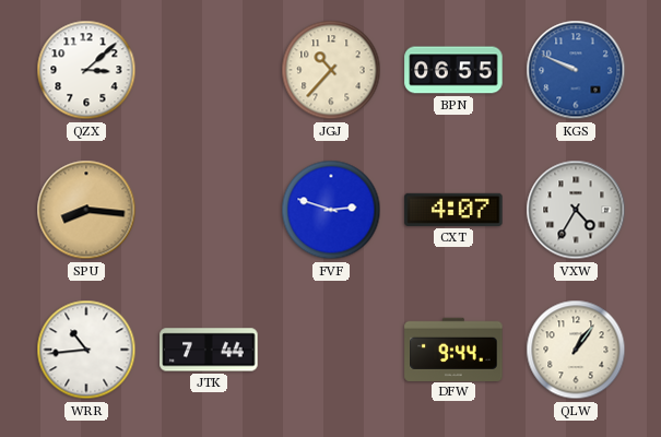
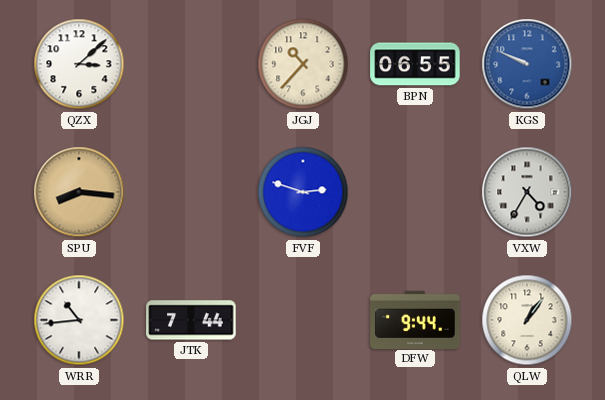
CXT: 4:07 -> none
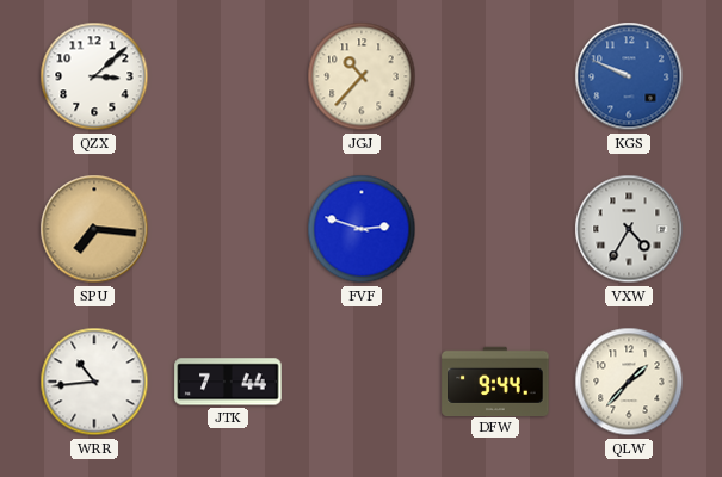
BPN: 06:55 -> none
SPU: 8:16 -> 7:16
QLW: 1:06 -> 1:37
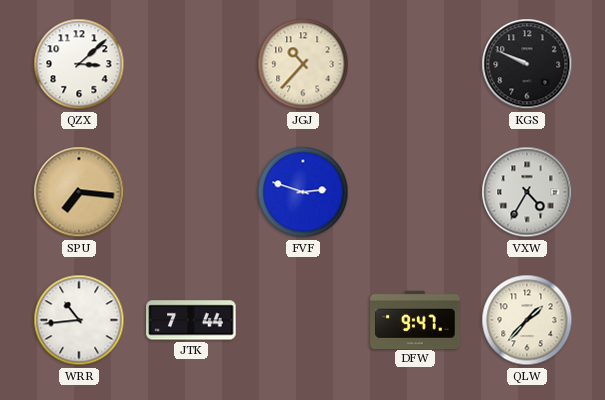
KGS dial: blue -> black
DFW: 9:44 -> 9:47
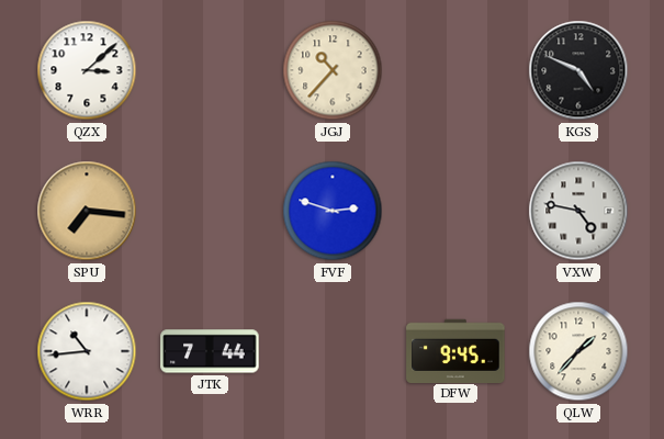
KGS: 9:49 -> 4:49
VXW: 4:35 -> 4:47
DFW: 9:47 -> 9:45
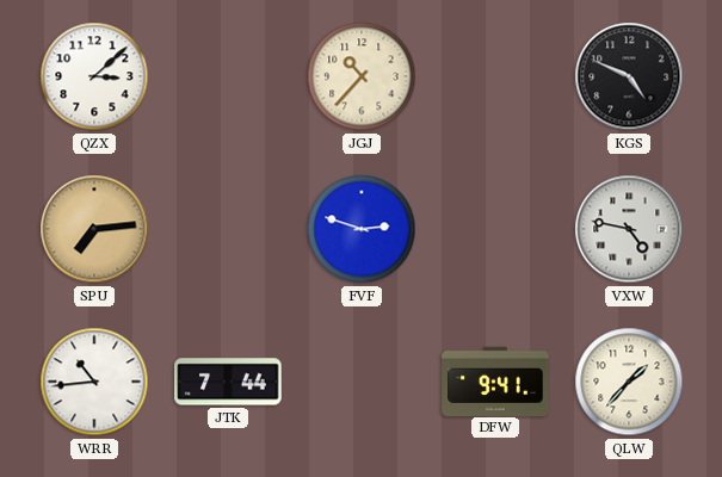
SPU: 7:16 -> 7:14
DFW: 9:45 -> 9:41
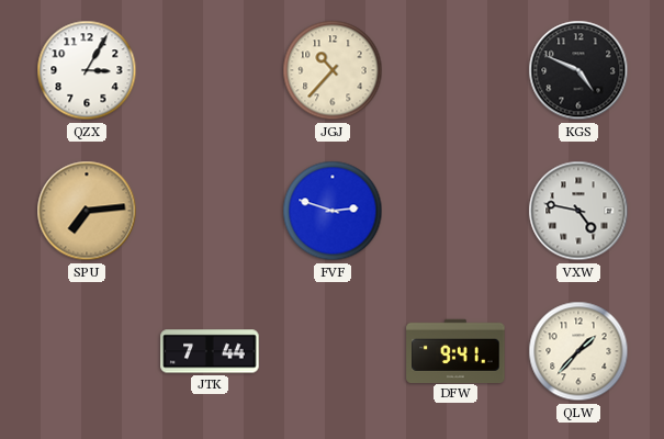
QZX: 3:08 -> 3:05
WRR: 10:44 -> none
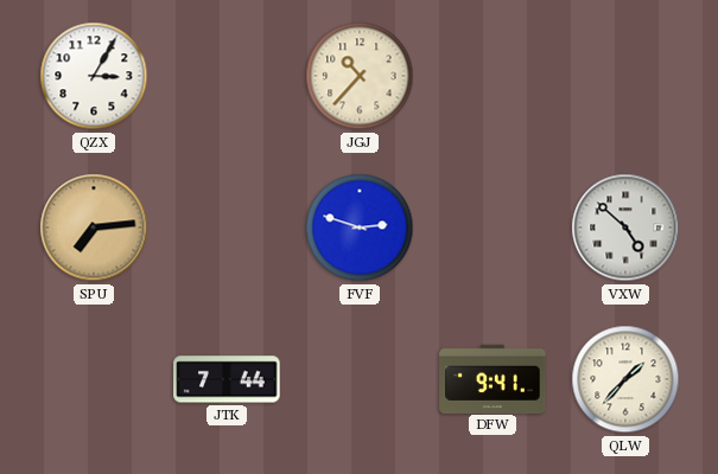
KGS: 4:49 -> none
VXW: 4:47 -> 4:52
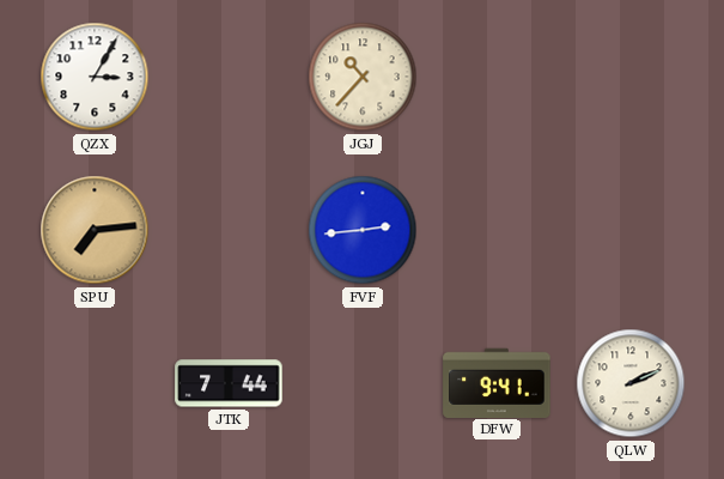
FVF: 2:48 -> 2:44
VXW: 4:52 -> none
QLW: 1:37 -> 2:11
